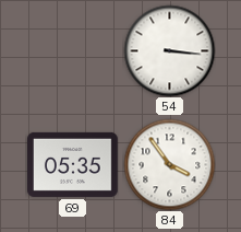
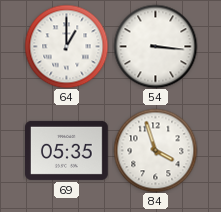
64: none -> 1:00
84: 3:54 -> 3:57
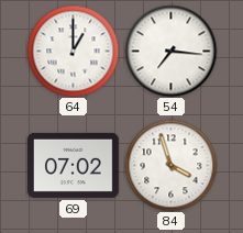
54: 3:16 -> 7:16
69: 05:35 -> 07:02
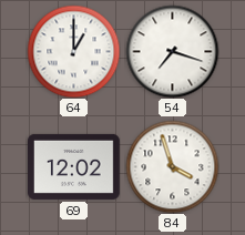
54: 7:16 -> 7:18
69: 07:02 -> 12:02
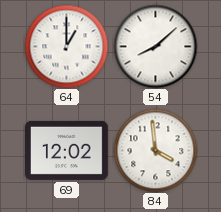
54: 7:18 -> 8:08
84: 3:57 -> 3:59
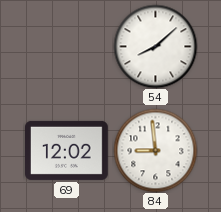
64: 1:00 -> none
84: 3:59 -> 8:59
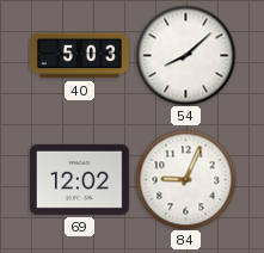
40: none -> 5:03
84: 8:59 -> 9:04
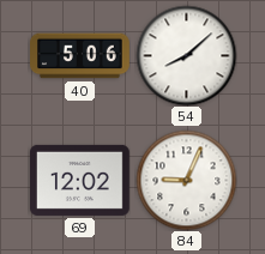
40: 5:03 -> 5:06
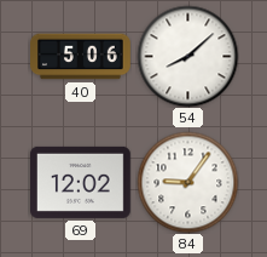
84: 9:04 -> 9:06
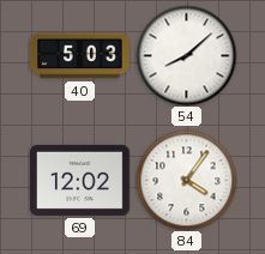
40: 5:06 -> 5:03
84: 9:06 -> 4:06
